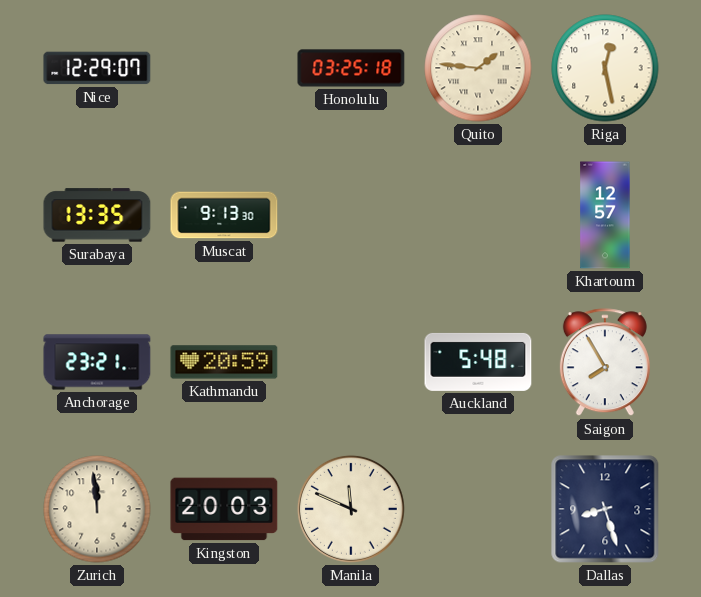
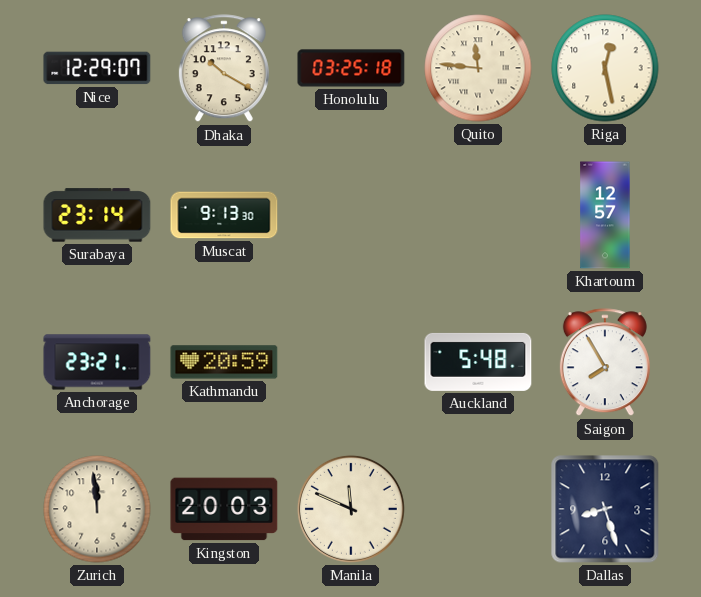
Dhaka: none -> 10:20
Quito: 1:46 -> 11:46
Surabaya: 13:35 -> 23:14
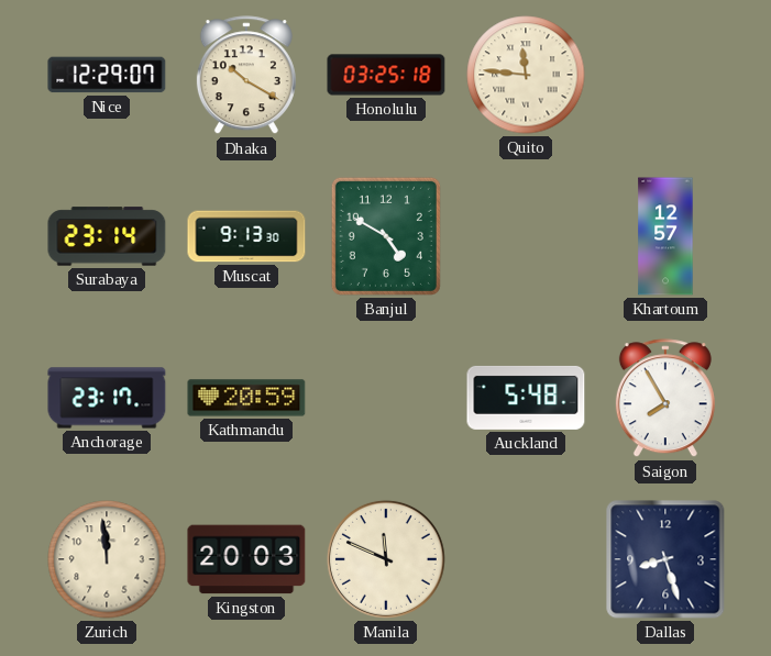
Riga: 12:28 -> none
Banjul: none -> 4:50
Anchorage: 23:21 -> 23:17
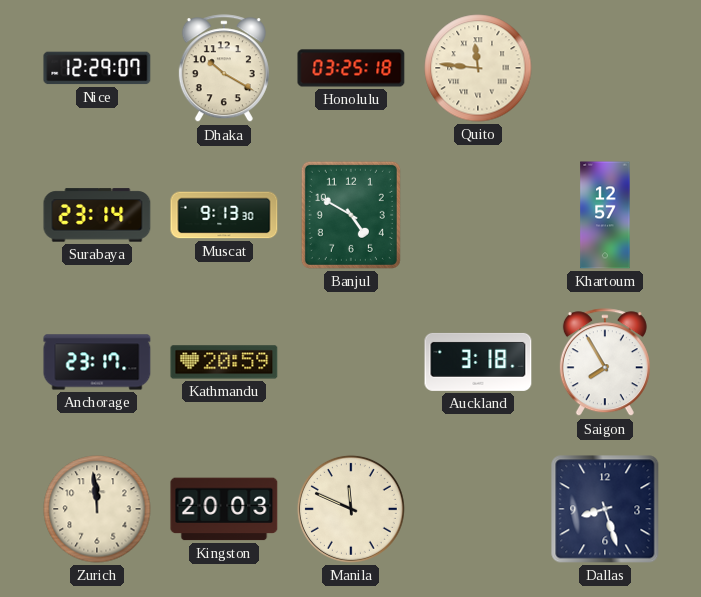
Auckland: 5:48 -> 3:18
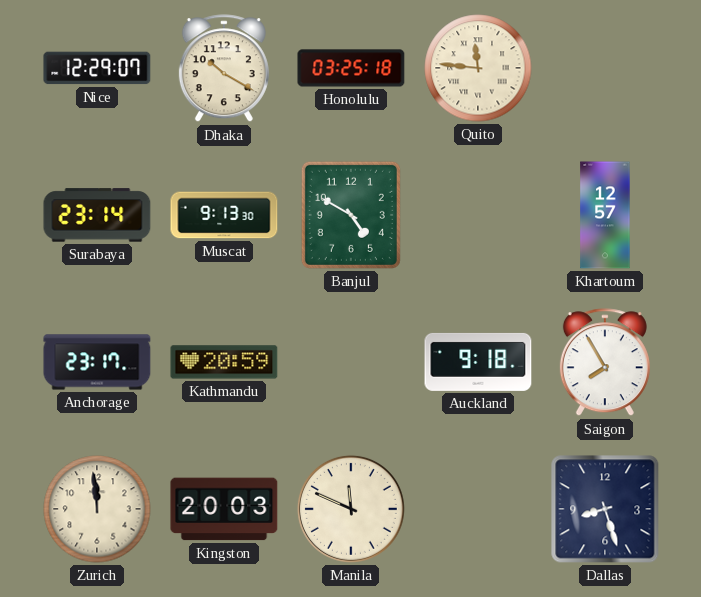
Auckland: 3:18 -> 9:18
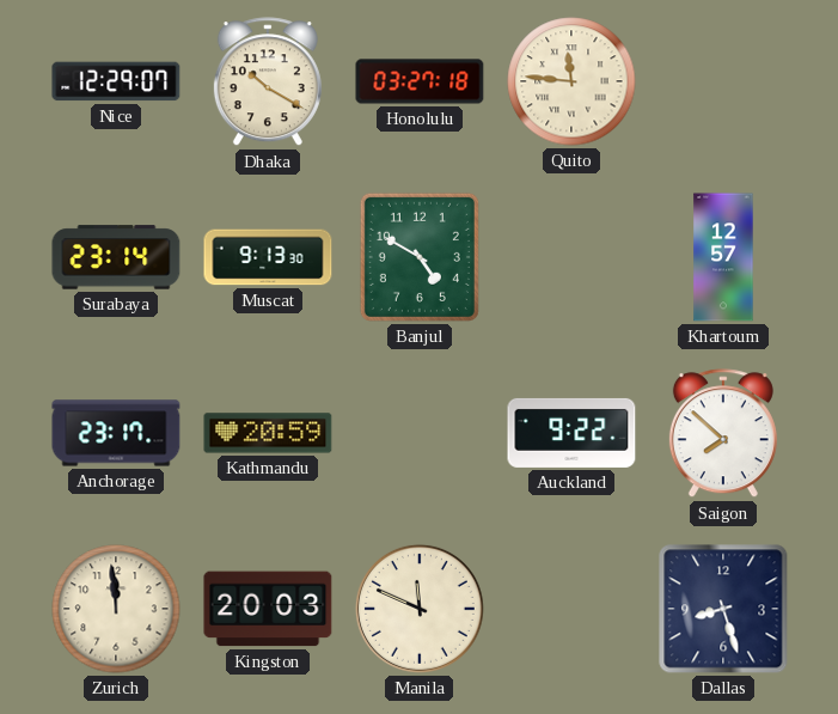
Honolulu: 03:25 -> 03:27
Auckland: 9:18 -> 9:22
Saigon: 7:55 -> 7:52
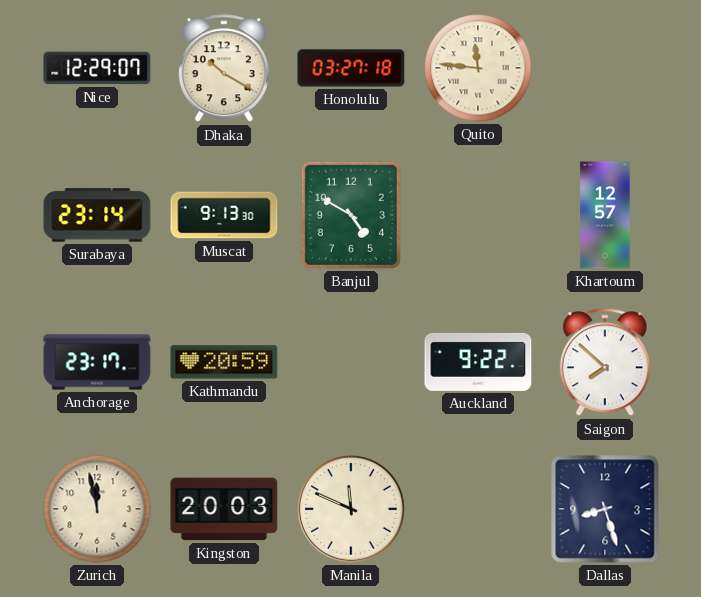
Zurich: 11:59 -> 11:58
